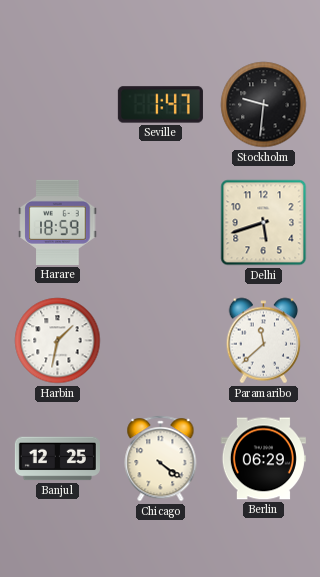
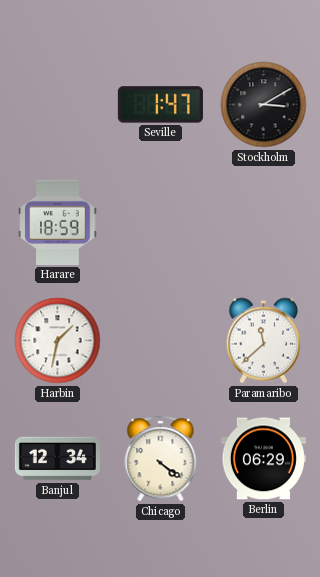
Stockholm: 9:31 -> 3:10
Delhi: 5:42 -> none
Banjul: 12:25 -> 12:34
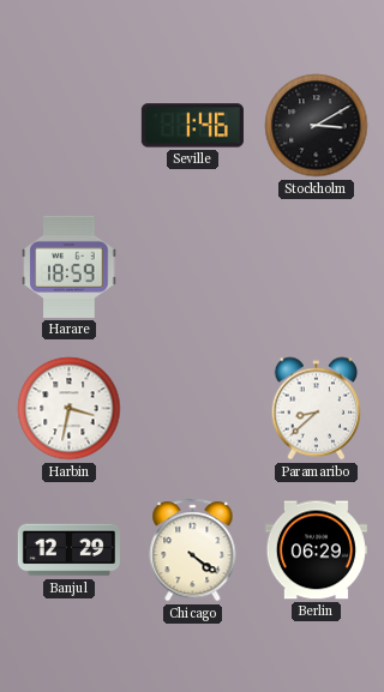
Seville: 1:47 -> 1:46
Harbin: 1:32 -> 3:32
Paramaribo: 11:38 -> 8:38
Banjul: 12:34 -> 12:29
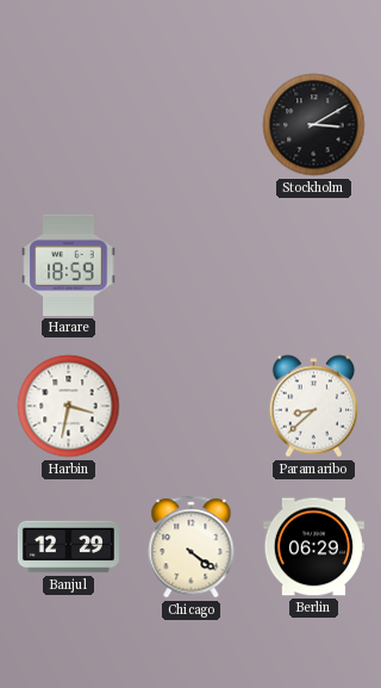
Seville: 1:46 -> none
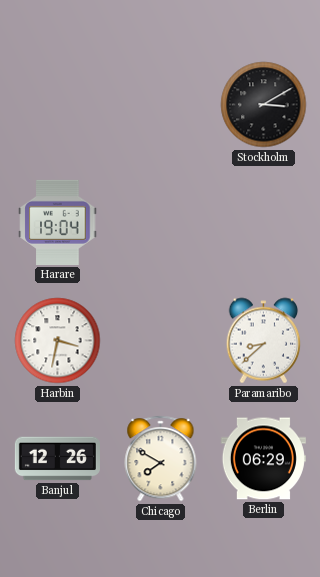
Harare: 18:59 -> 19:04
Banjul: 12:29 -> 12:26
Chicago: 4:21 -> 7:50
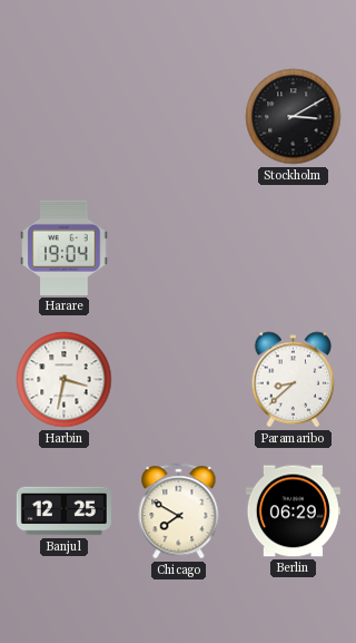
Banjul: 12:26 -> 12:25
